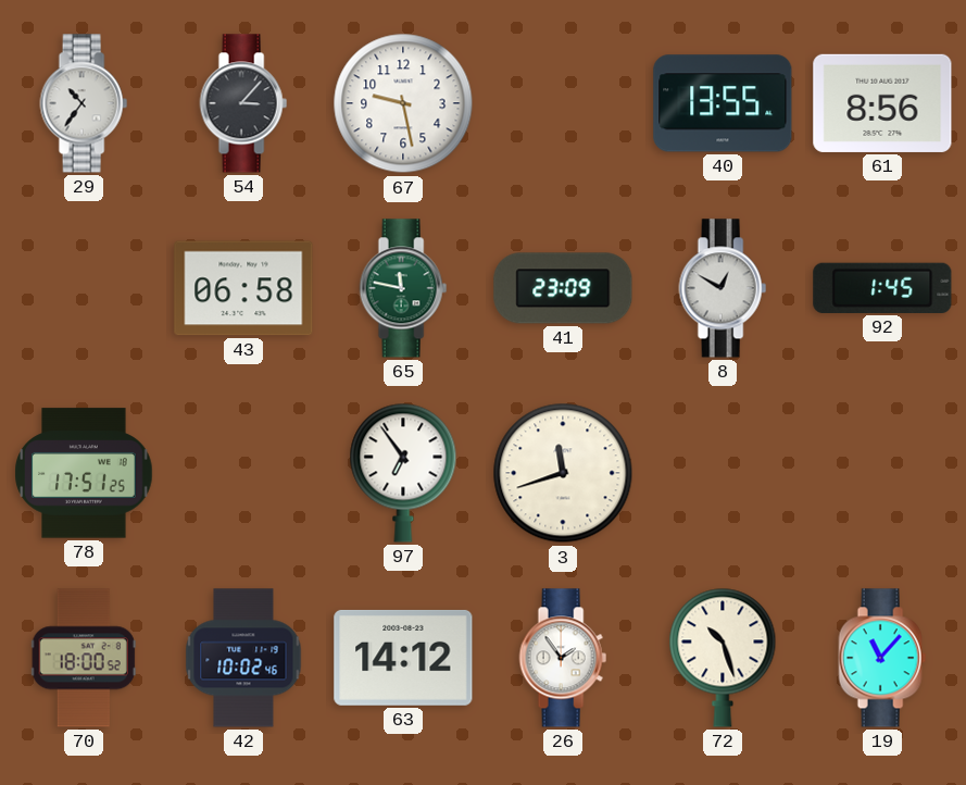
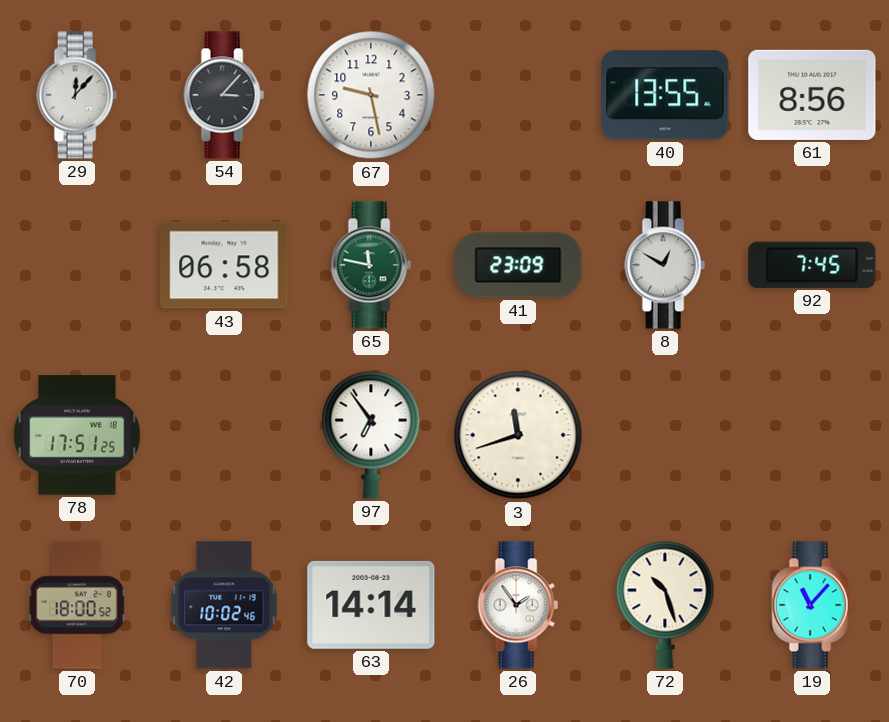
29: 10:36 -> 12:07
92: 1:45 -> 7:45
63: 14:12 -> 14:14
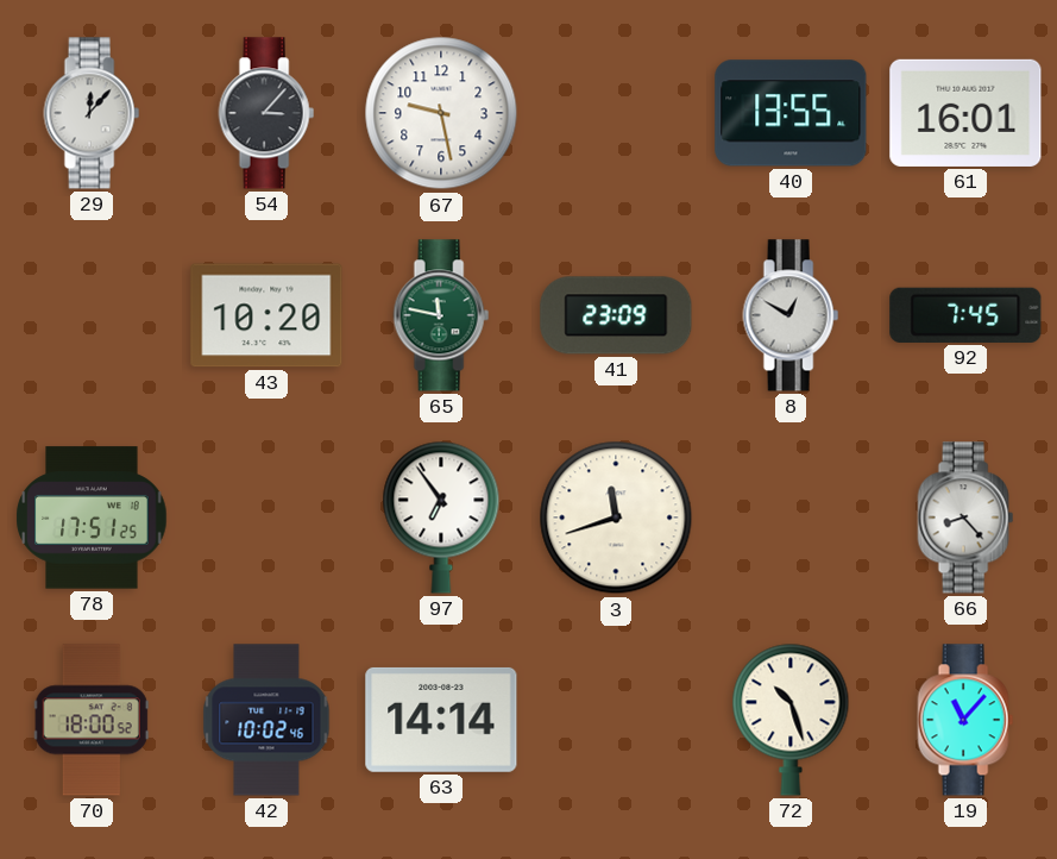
61: 8:56 -> 16:01
43: 06:58 -> 10:20
66: none -> 8:23
26: 1:54 -> none
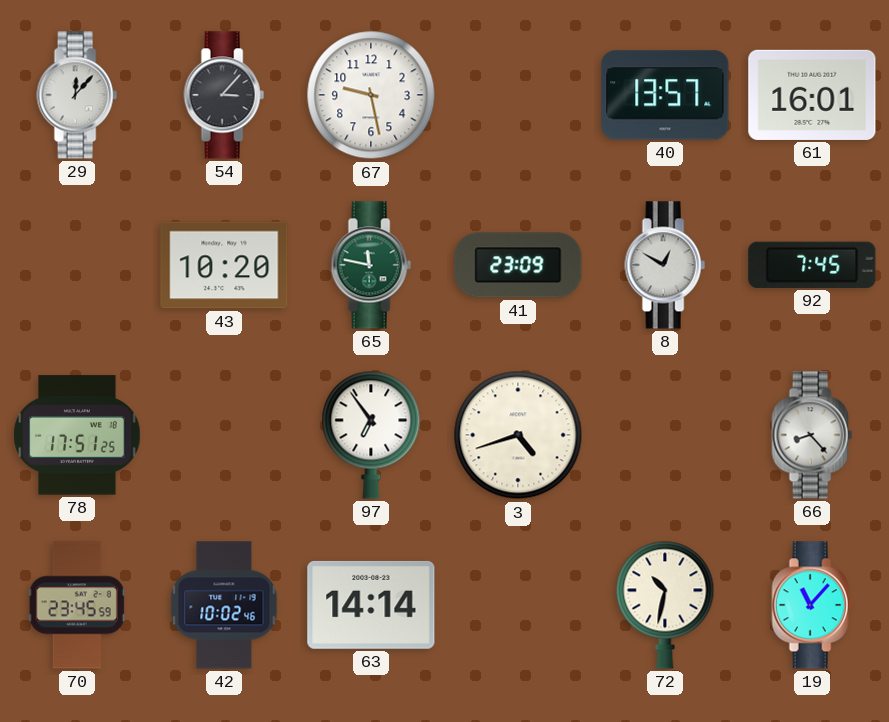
40: 13:55 -> 13:57
3: 11:42 -> 4:42
70: 18:00 -> 23:45
72: 10:27 -> 10:32
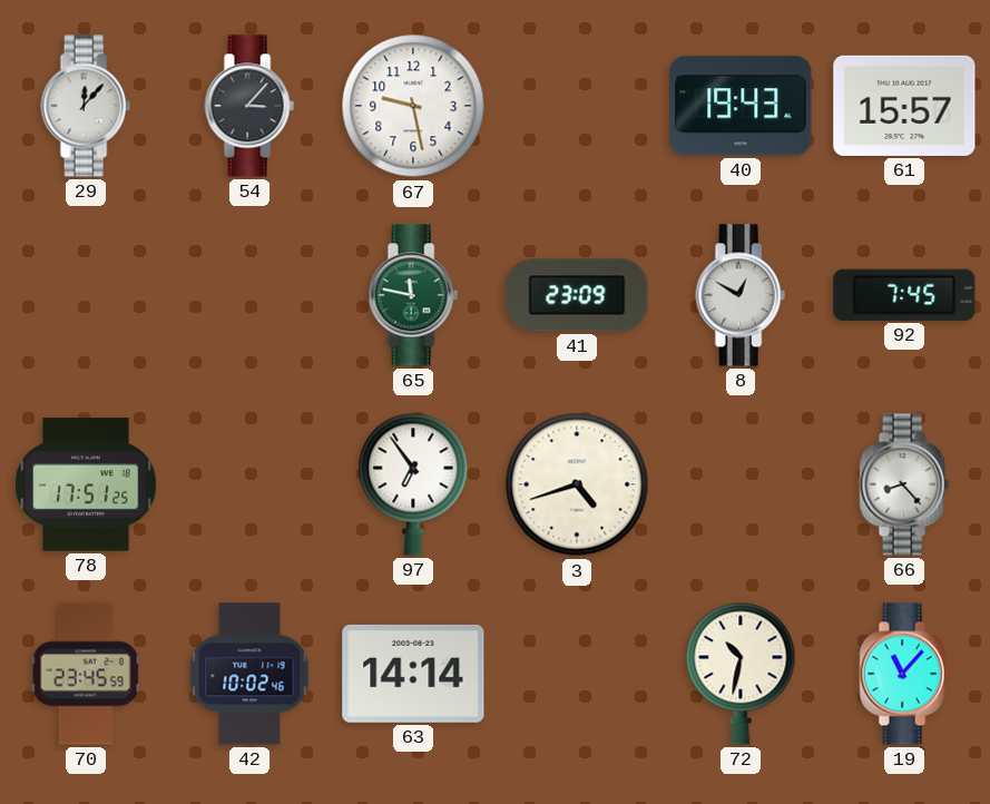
40: 13:57 -> 19:43
61: 16:01 -> 15:57
43: 10:20 -> none
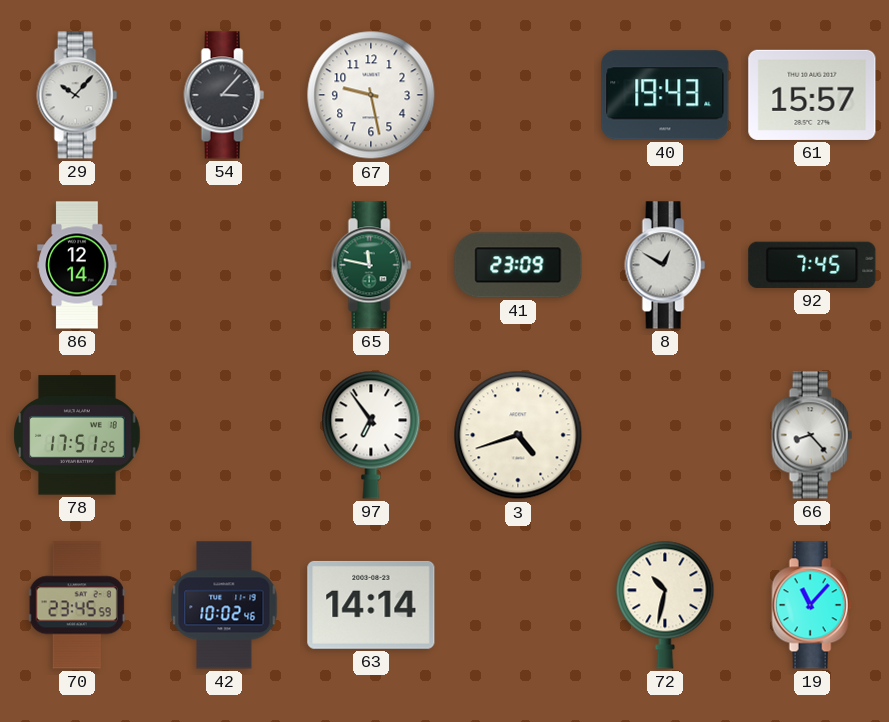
29: 12:07 -> 10:07
86: none -> 12:14
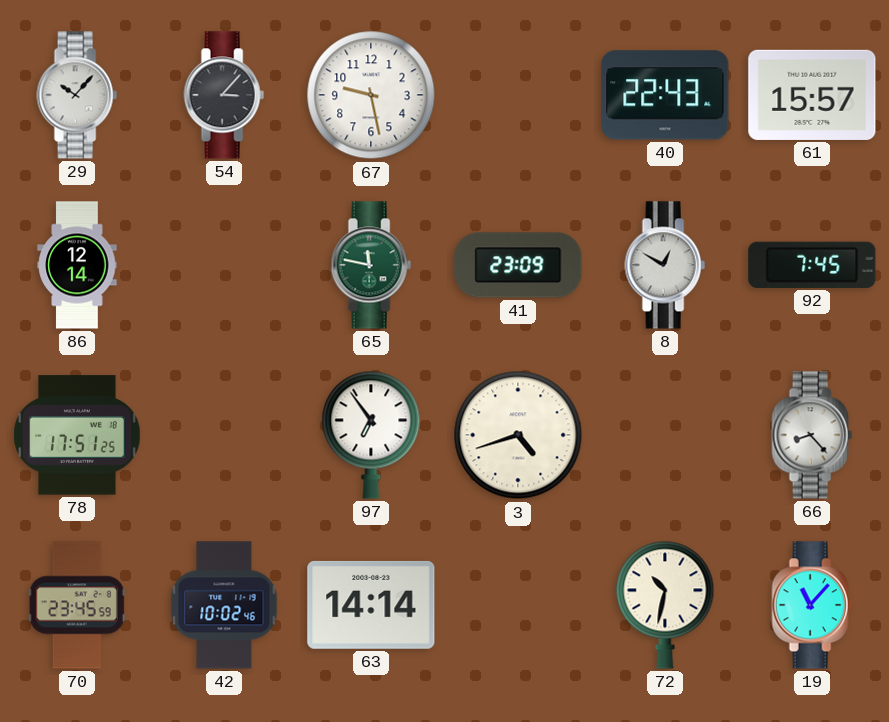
40: 19:43 -> 22:43
